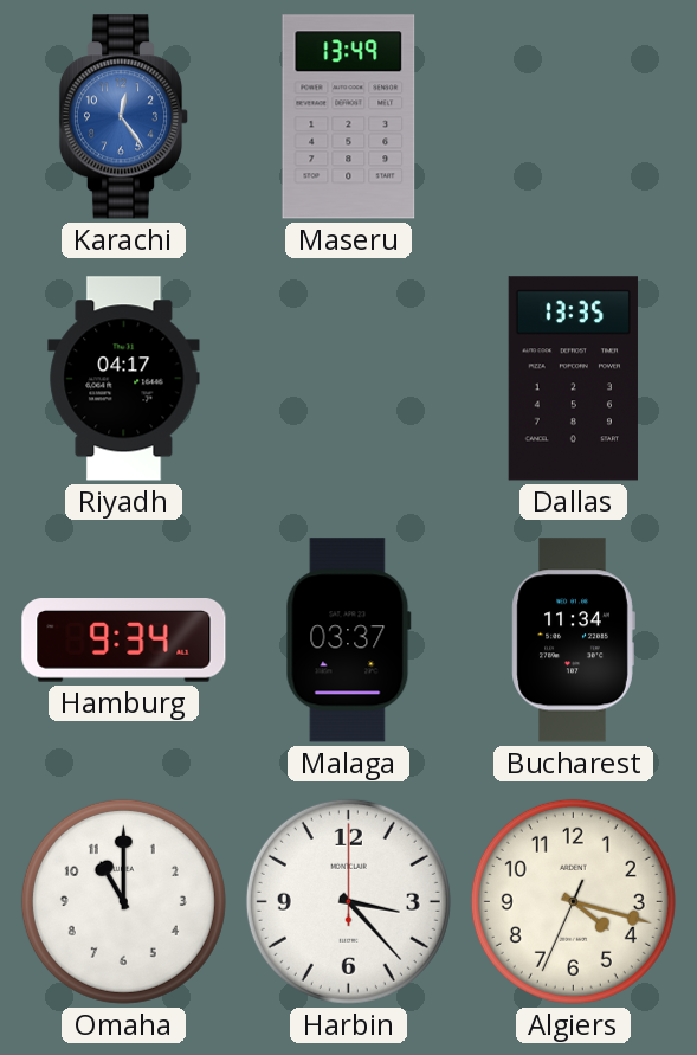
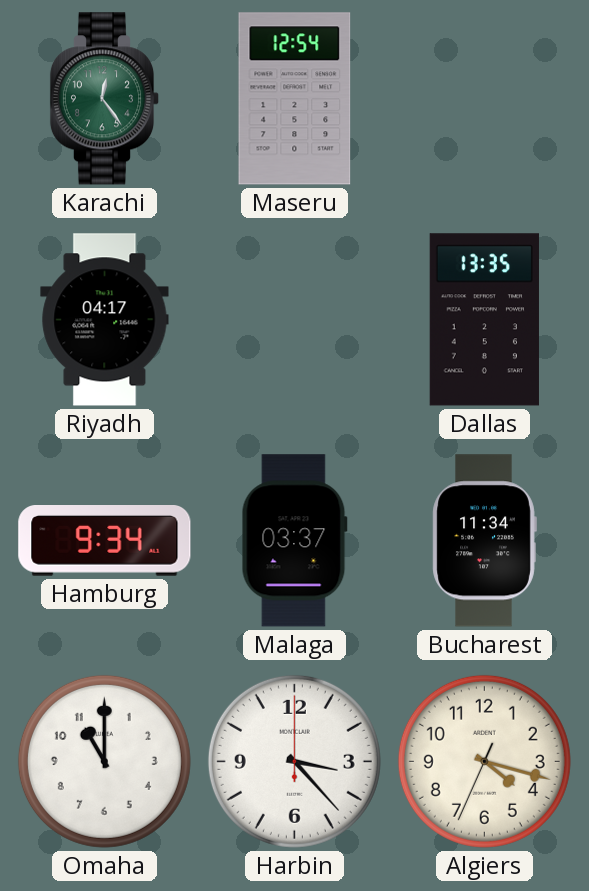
Karachi dial: blue -> green
Maseru: 13:49 -> 12:54
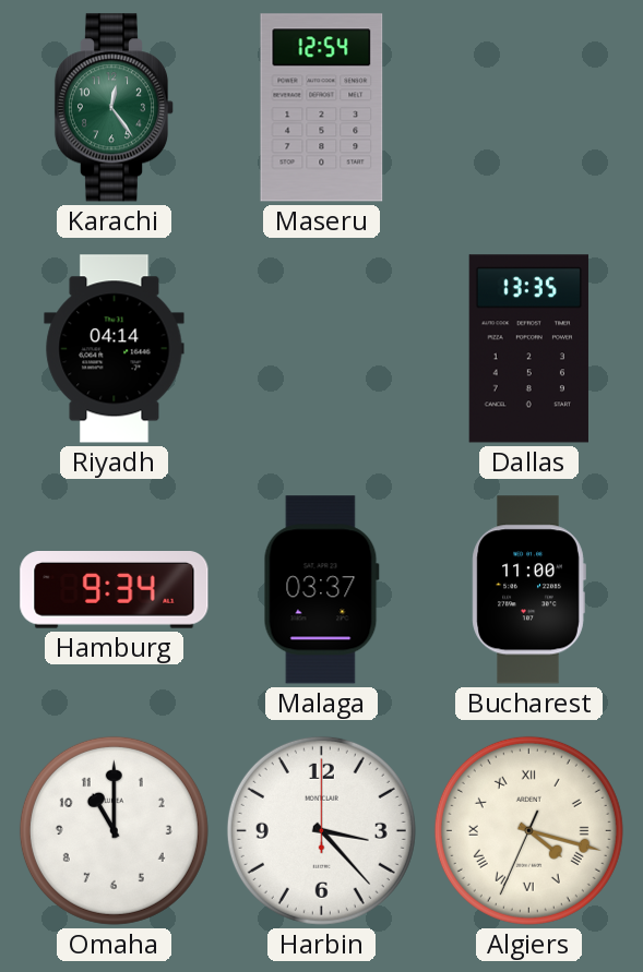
Riyadh: 04:17 -> 04:14
Bucharest: 11:34 -> 11:00
Algiers numerals: Arabic -> Roman
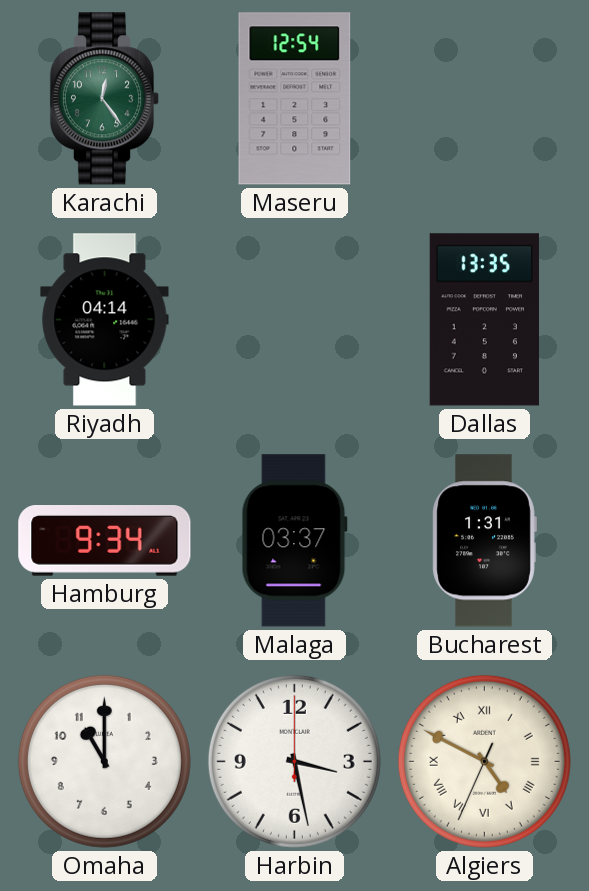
Bucharest: 11:00 -> 1:31
Harbin: 3:23 -> 3:28
Algiers: 4:17 -> 4:49
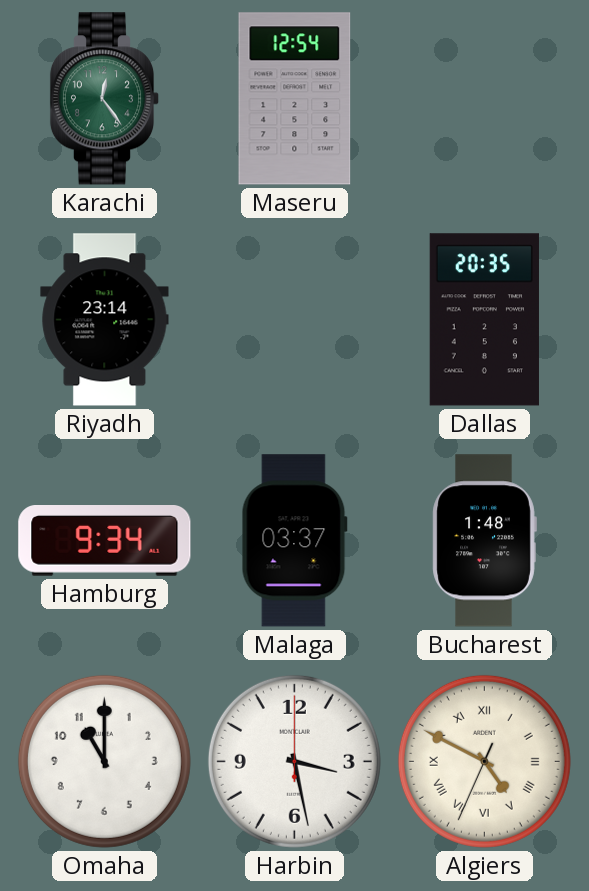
Riyadh: 04:14 -> 23:14
Dallas: 13:35 -> 20:35
Bucharest: 1:31 -> 1:48
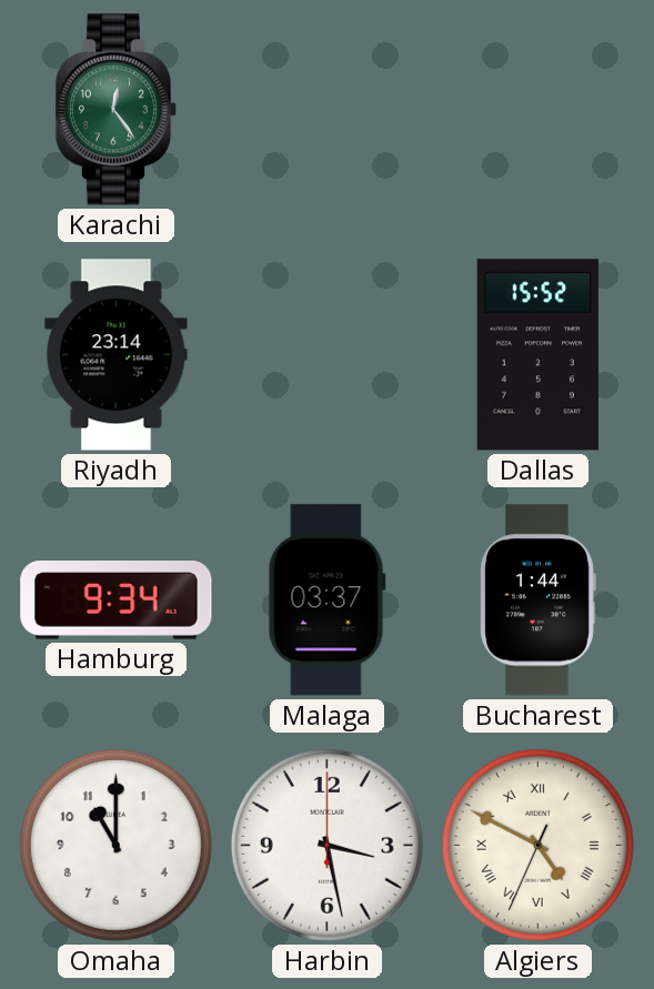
Maseru: 12:54 -> none
Dallas: 20:35 -> 15:52
Bucharest: 1:48 -> 1:44
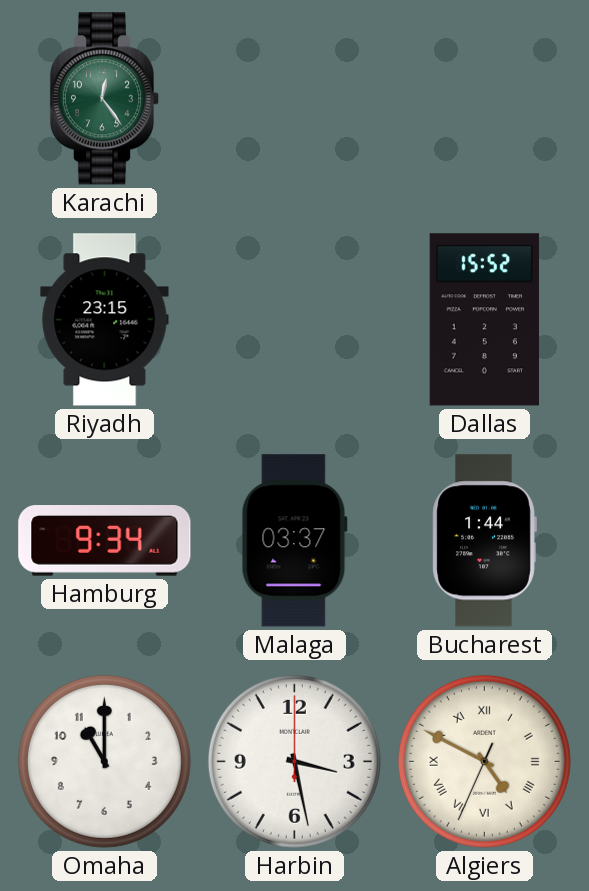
Riyadh: 23:14 -> 23:15
